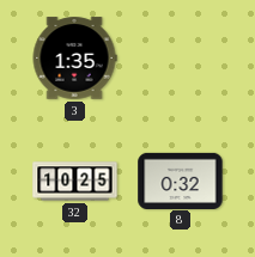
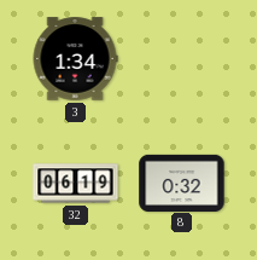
3: 1:35 -> 1:34
32: 10:25 -> 06:19
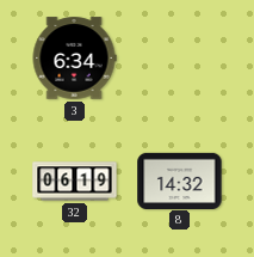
3: 1:34 -> 6:34
8: 0:32 -> 14:32
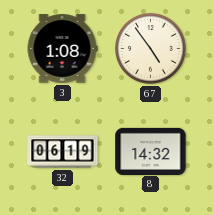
3: 6:34 -> 1:08
67: none -> 4:54
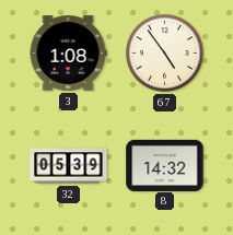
32: 06:19 -> 05:39
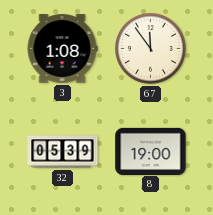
67: 4:54 -> 11:54
8: 14:32 -> 19:00
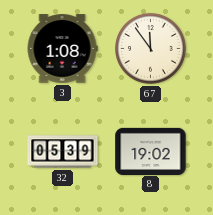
8: 19:00 -> 19:02
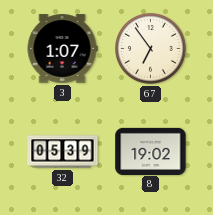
3: 1:08 -> 1:07
67: 11:54 -> 6:54
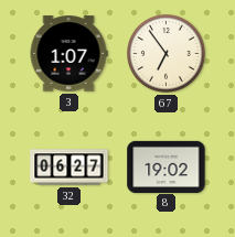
32: 05:39 -> 06:27
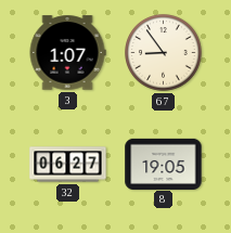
67: 6:54 -> 8:54
8: 19:02 -> 19:05
